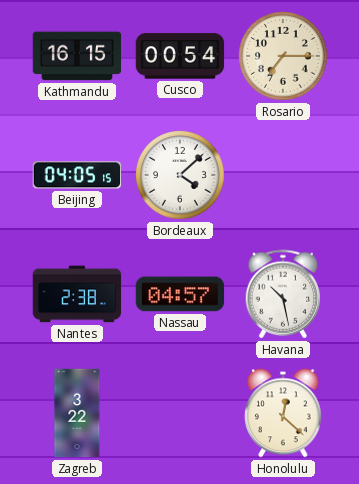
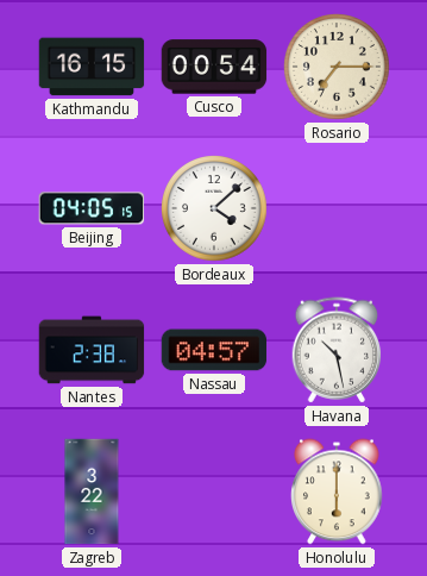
Honolulu: 12:22 -> 6:00
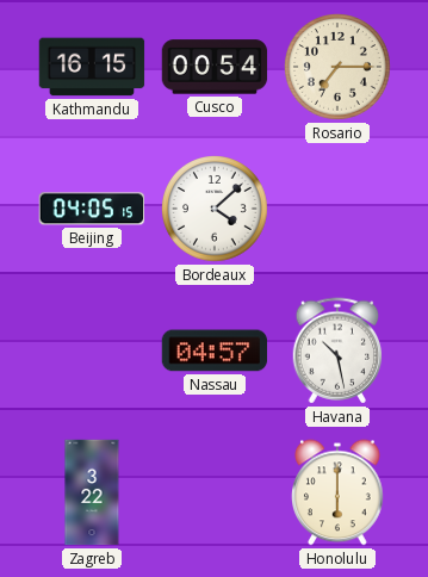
Nantes: 2:38 -> none
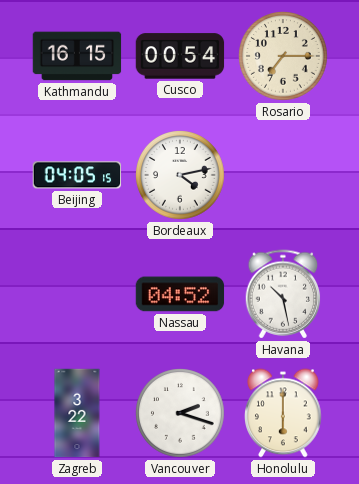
Bordeaux: 4:08 -> 4:13
Nassau: 04:57 -> 04:52
Vancouver: none -> 2:18
